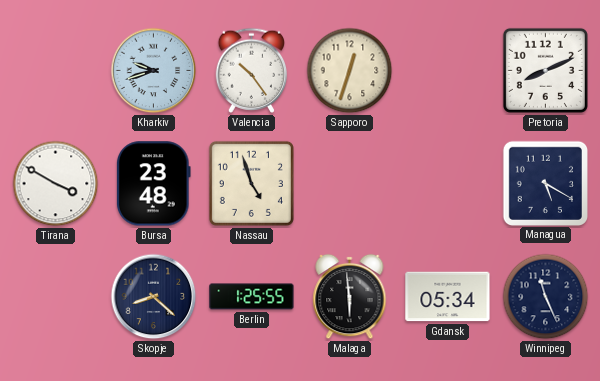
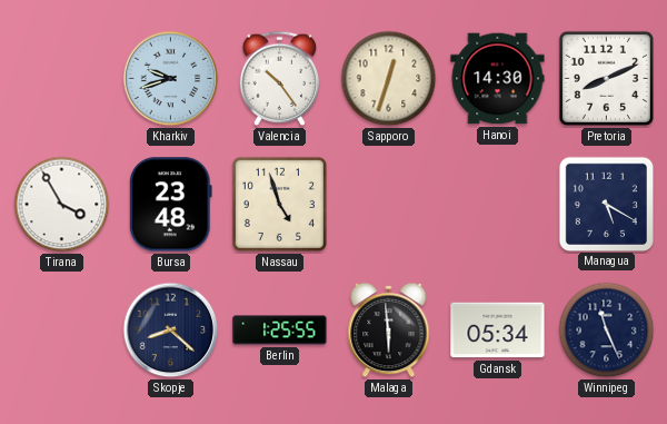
Hanoi: none -> 14:30
Tirana: 3:50 -> 3:55
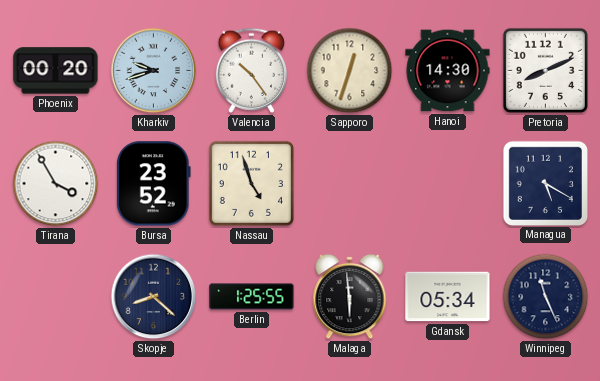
Phoenix: none -> 00:20
Bursa: 23:48 -> 23:52
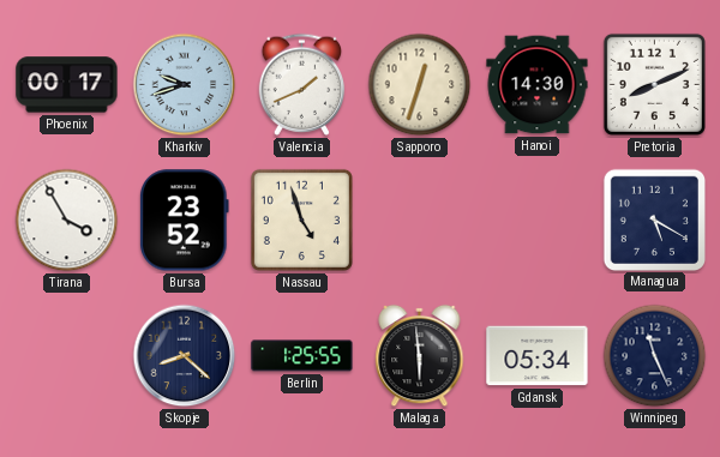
Phoenix: 00:20 -> 00:17
Valencia: 10:24 -> 1:41
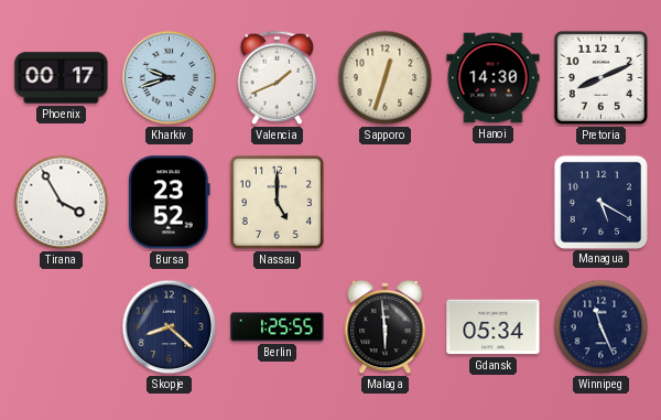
Nassau: 4:57 -> 5:00
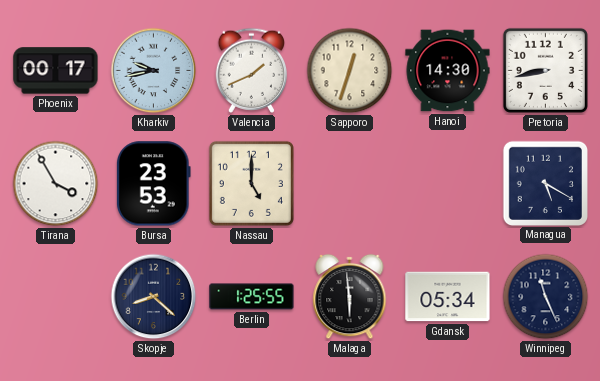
Kharkiv: 9:42 -> 9:43
Pretoria: 8:11 -> 8:43
Bursa: 23:52 -> 23:53
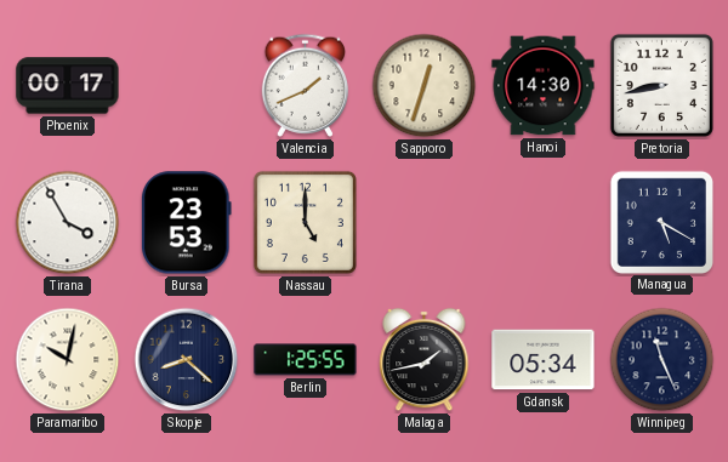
Kharkiv: 9:43 -> none
Paramaribo: none -> 10:02
Malaga: 5:59 -> 1:43
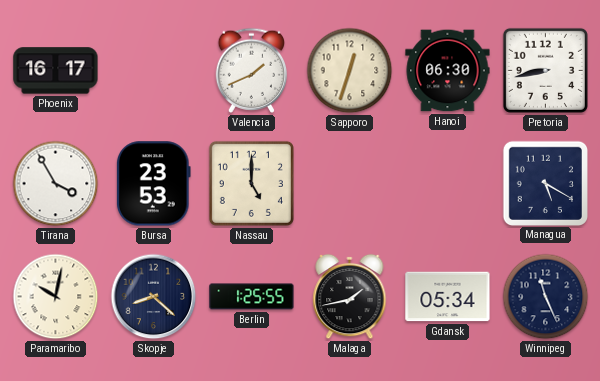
Phoenix: 00:17 -> 16:17
Hanoi: 14:30 -> 06:30
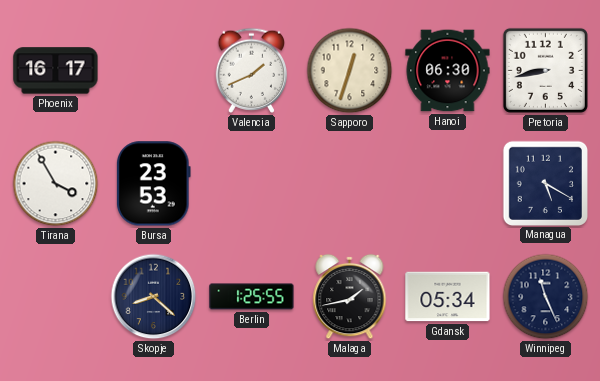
Nassau: 5:00 -> none
Paramaribo: 10:02 -> none
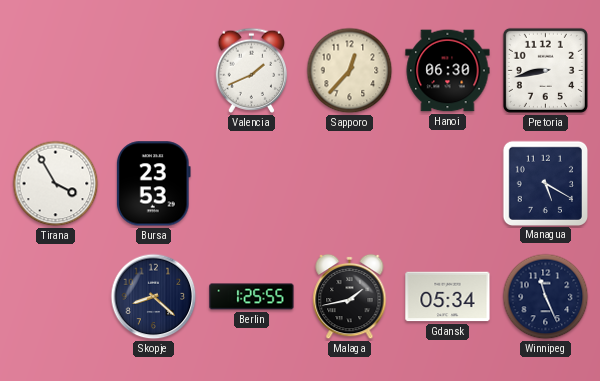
Phoenix: 16:17 -> none
Sapporo: 12:33 -> 12:37
